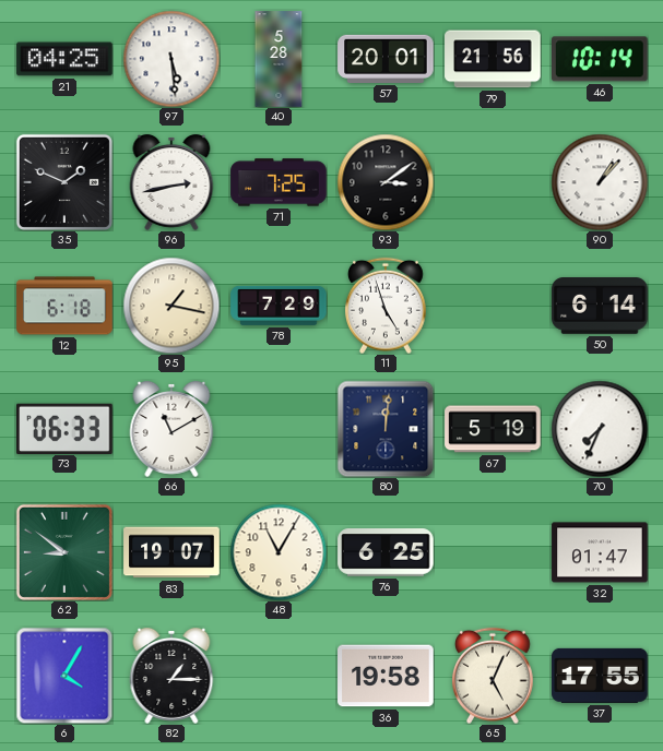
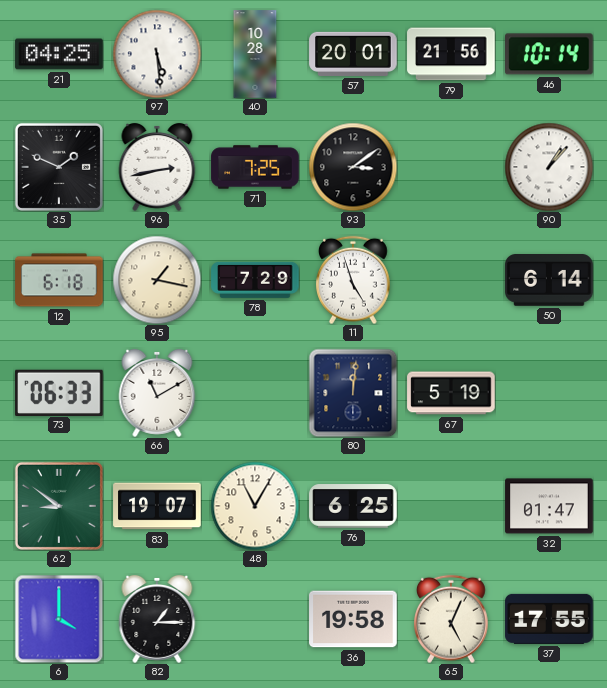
40: 5:28 -> 10:28
70: 7:34 -> none
6: 4:05 -> 4:00
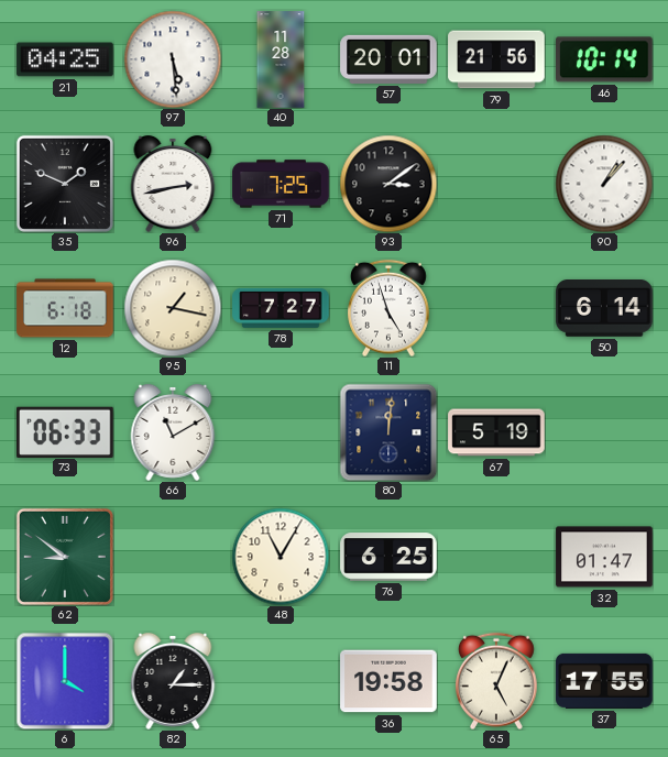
40: 10:28 -> 11:28
78: 7:29 -> 7:27
83: 19:07 -> none
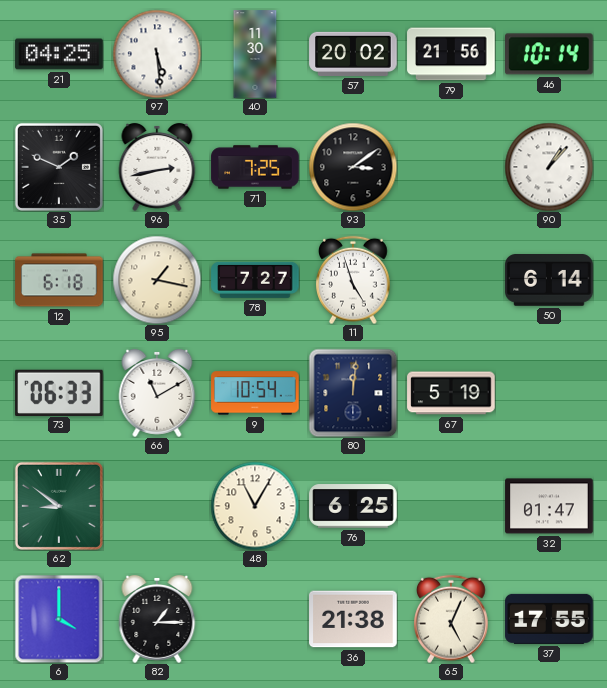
40: 11:28 -> 11:30
57: 20:01 -> 20:02
9: none -> 10:54
36: 19:58 -> 21:38
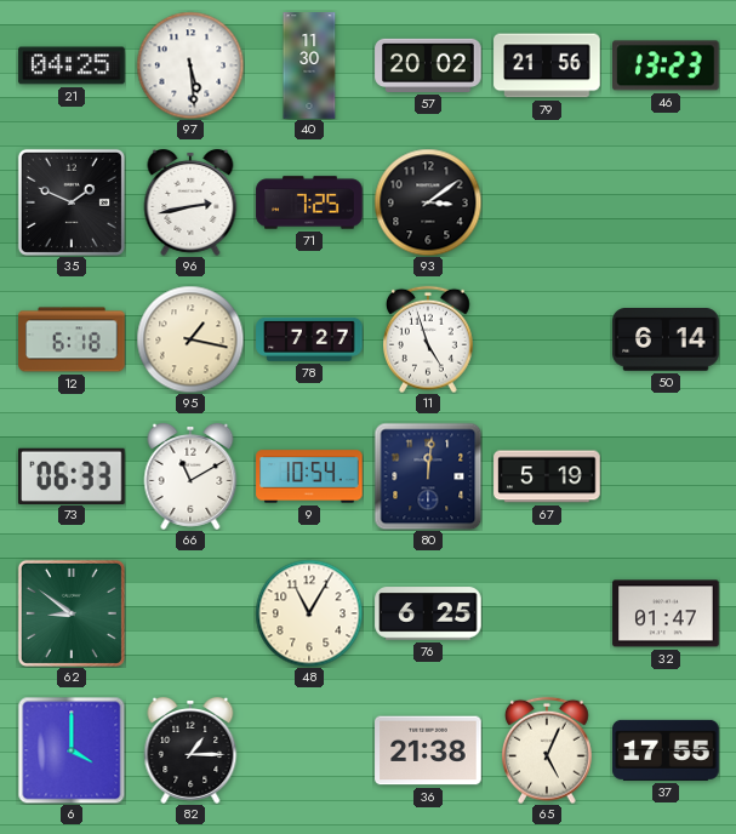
46: 10:14 -> 13:23
90: 1:07 -> none
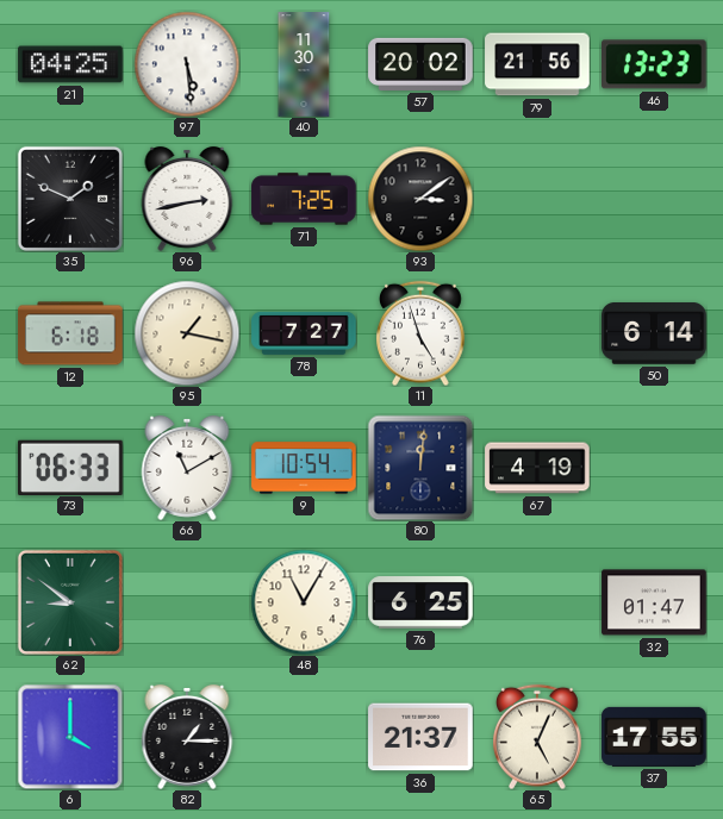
67: 5:19 -> 4:19
36: 21:38 -> 21:37
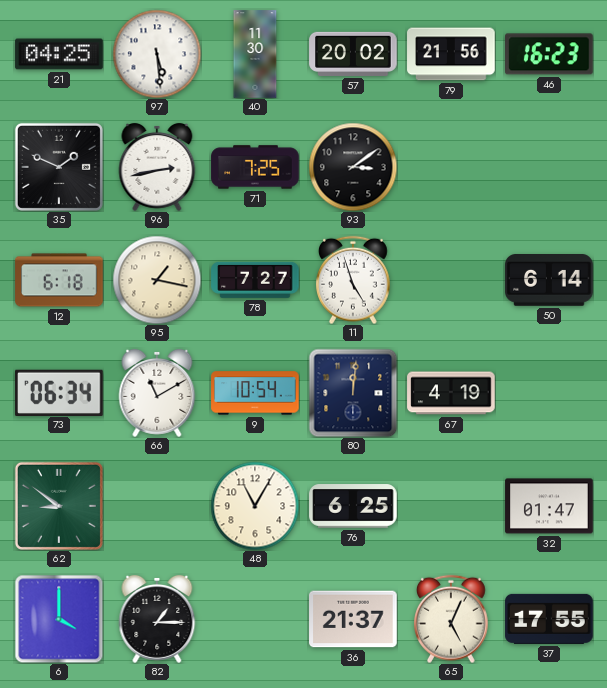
46: 13:23 -> 16:23
73: 06:33 -> 06:34
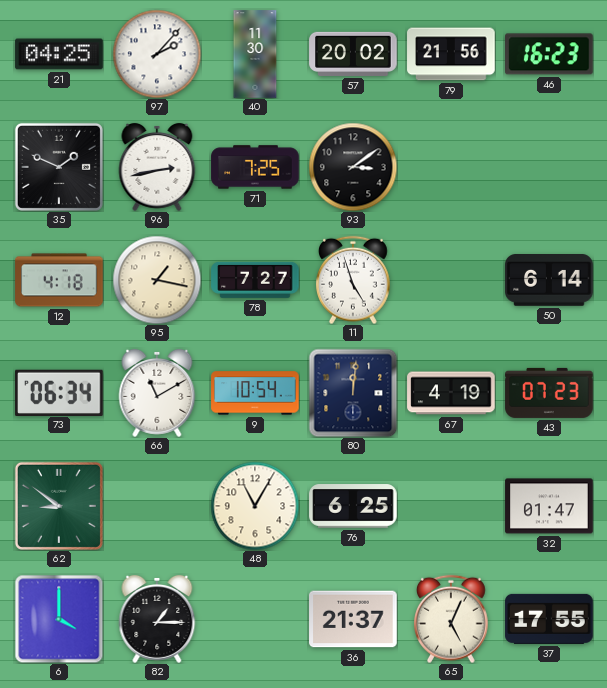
97: 5:29 -> 2:07
12: 6:18 -> 4:18
43: none -> 07:23
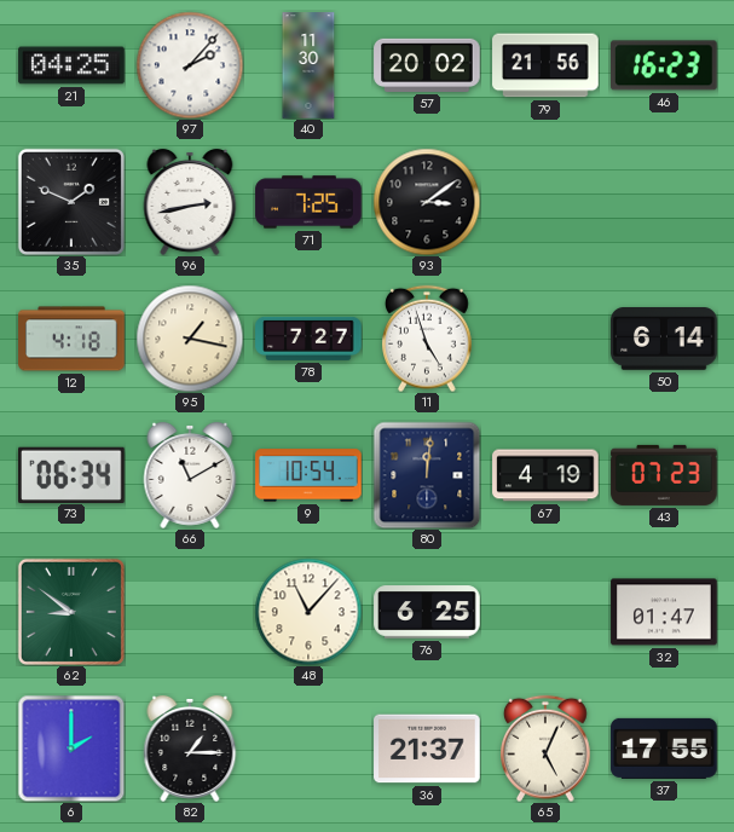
48: 11:05 -> 11:07
6: 4:00 -> 2:00
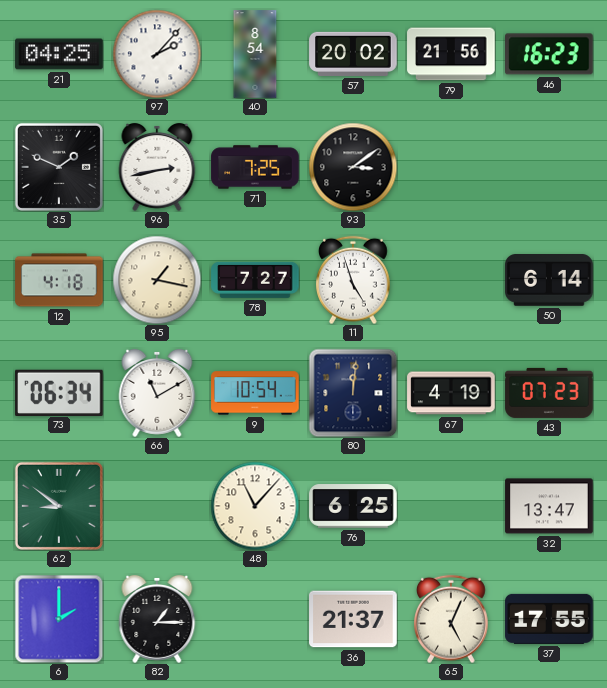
40: 11:30 -> 8:54
32: 01:47 -> 13:47
